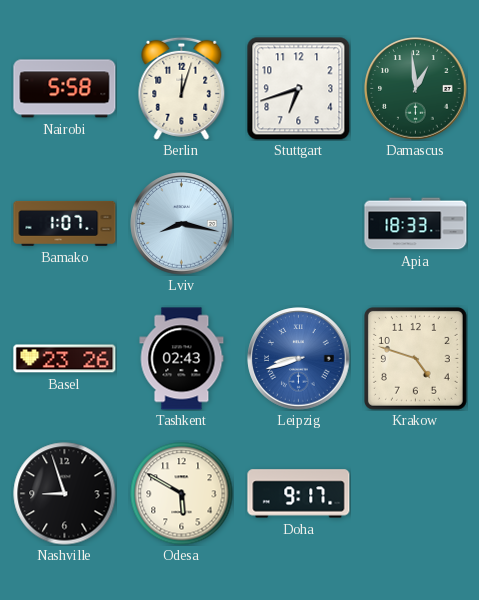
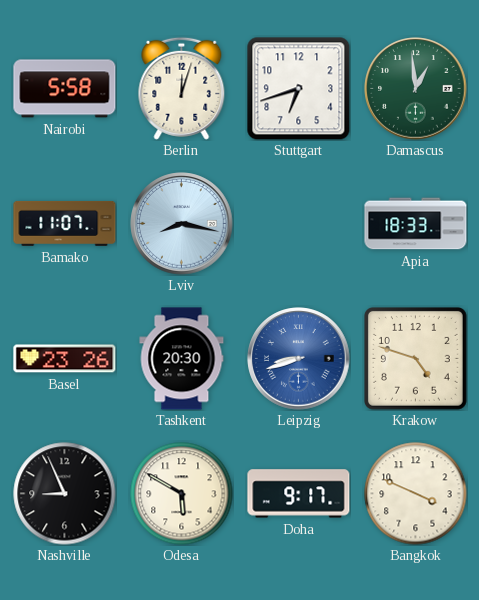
Bamako: 1:07 -> 11:07
Tashkent: 02:43 -> 20:30
Nashville: 8:57 -> 8:56
Bangkok: none -> 3:49
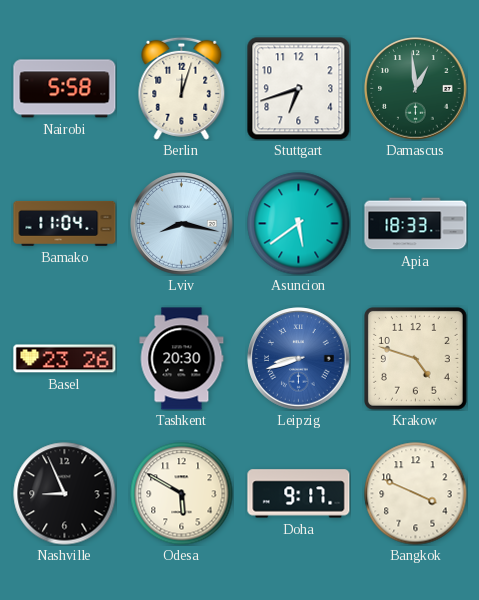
Bamako: 11:07 -> 11:04
Asuncion: none -> 5:39
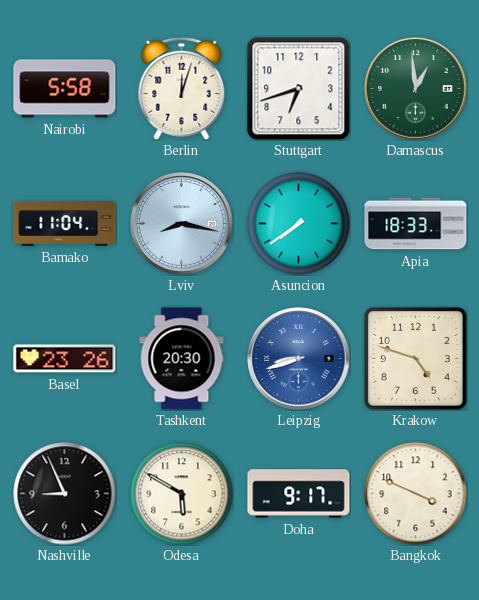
Asuncion: 5:39 -> 7:39
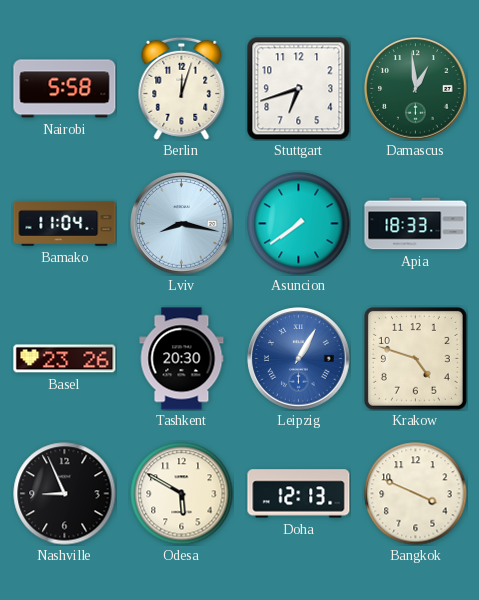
Leipzig: 8:42 -> 1:05
Doha: 9:17 -> 12:13
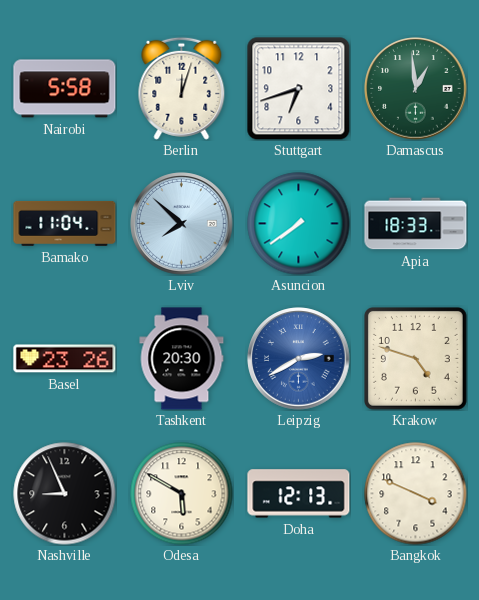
Lviv: 8:17 -> 7:52
Leipzig: 1:05 -> 2:40
